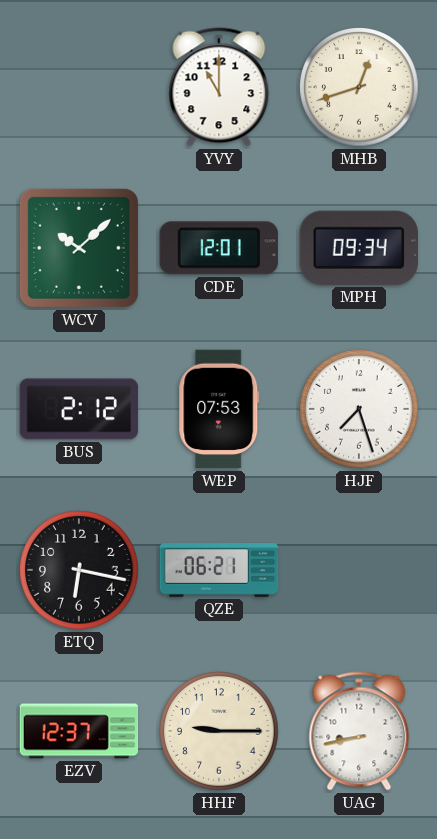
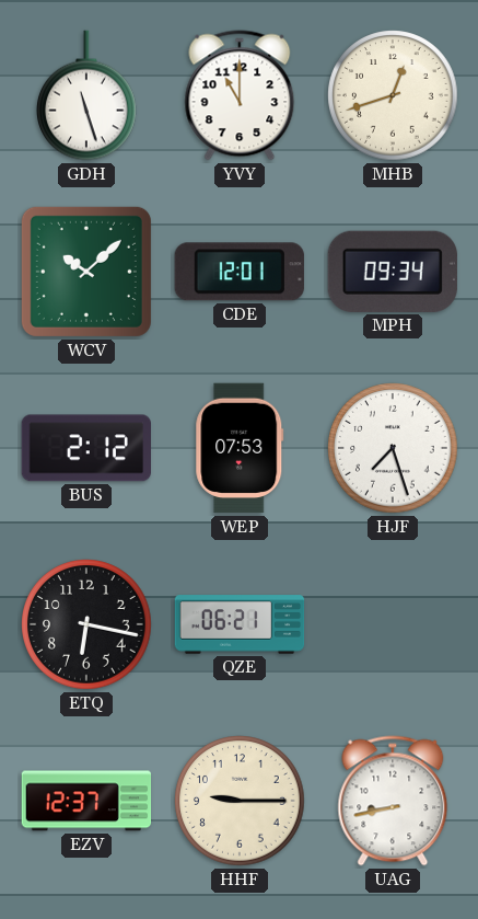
GDH: none -> 11:27
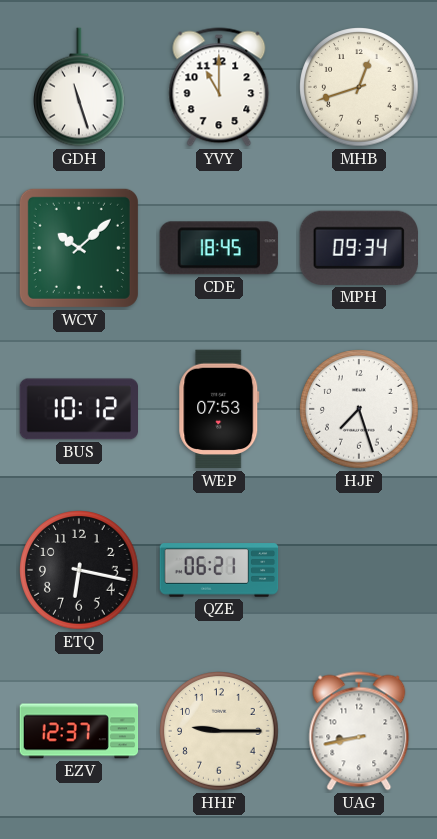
CDE: 12:01 -> 18:45
BUS: 2:12 -> 10:12
